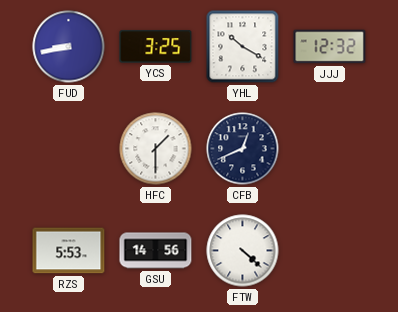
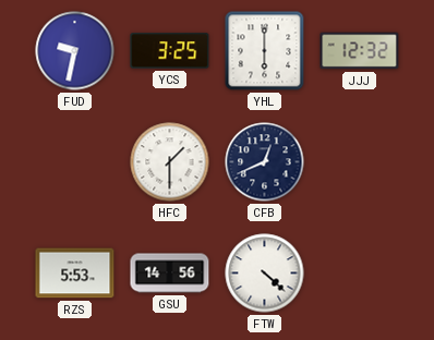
FUD: 8:43 -> 9:32
YHL: 10:20 -> 6:00
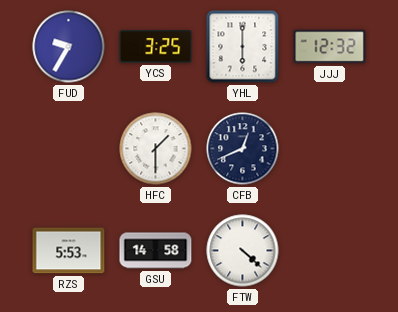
FUD: 9:32 -> 9:35
GSU: 14:56 -> 14:58
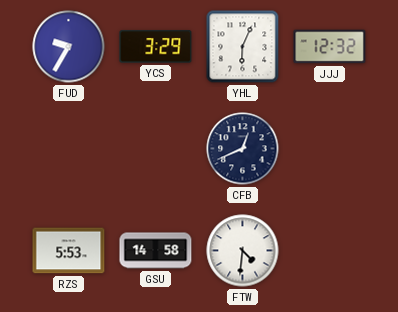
YCS: 3:25 -> 3:29
YHL: 6:00 -> 6:04
HFC: 1:30 -> none
FTW: 4:22 -> 4:31
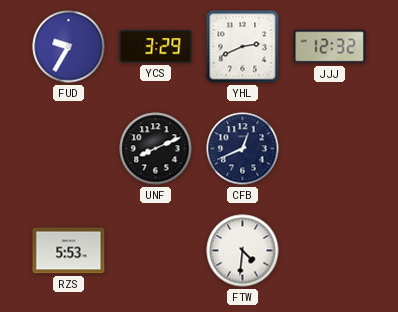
YHL: 6:04 -> 2:41
UNF: none -> 8:11
GSU: 14:58 -> none
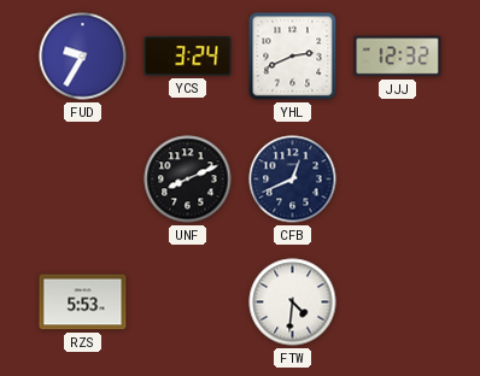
YCS: 3:29 -> 3:24
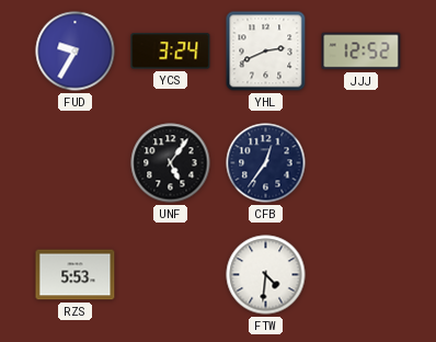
JJJ: 12:32 -> 12:52
UNF: 8:11 -> 5:06
CFB: 12:41 -> 12:36
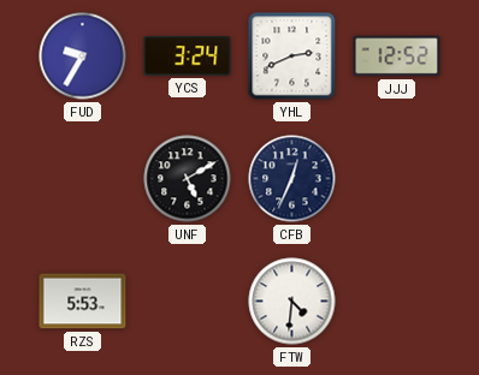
UNF: 5:06 -> 5:10
CFB: 12:36 -> 12:34
